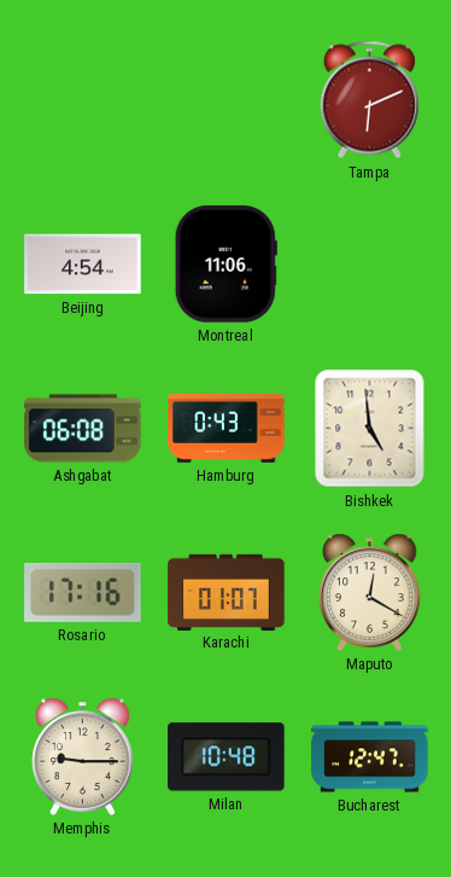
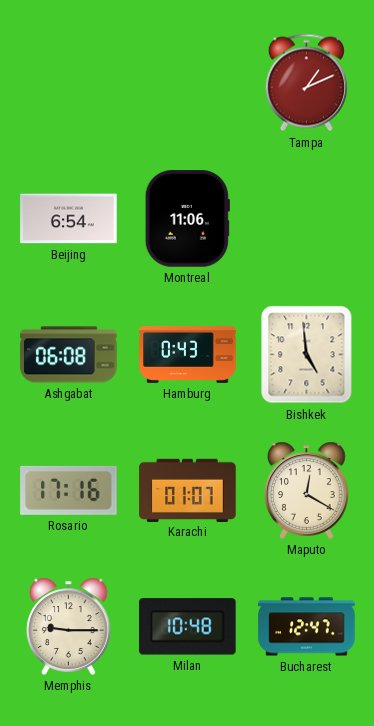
Tampa: 6:11 -> 1:11
Beijing: 4:54 -> 6:54
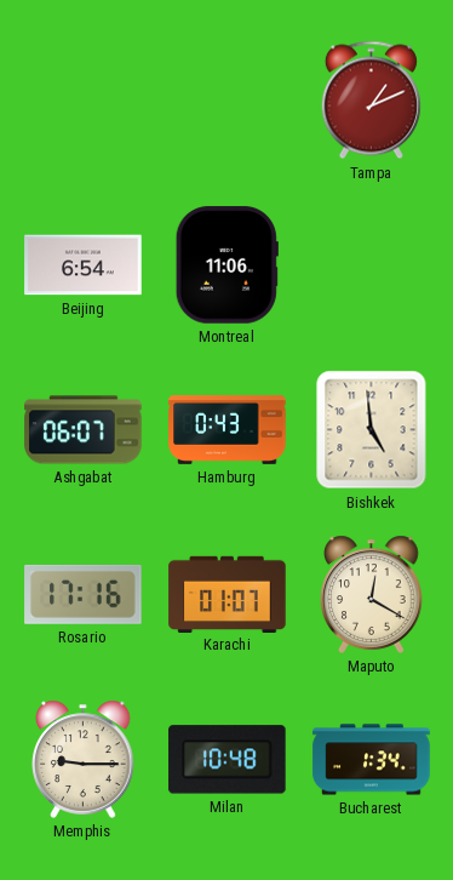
Ashgabat: 06:08 -> 06:07
Bucharest: 12:47 -> 1:34
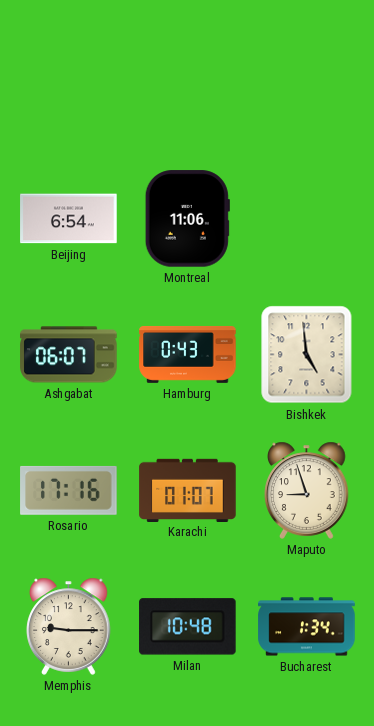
Tampa: 1:11 -> none
Maputo: 12:20 -> 8:57
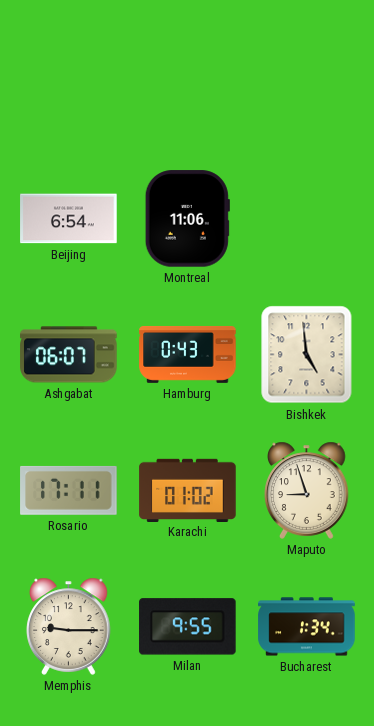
Rosario: 17:16 -> 17:11
Karachi: 01:07 -> 01:02
Milan: 10:48 -> 9:55
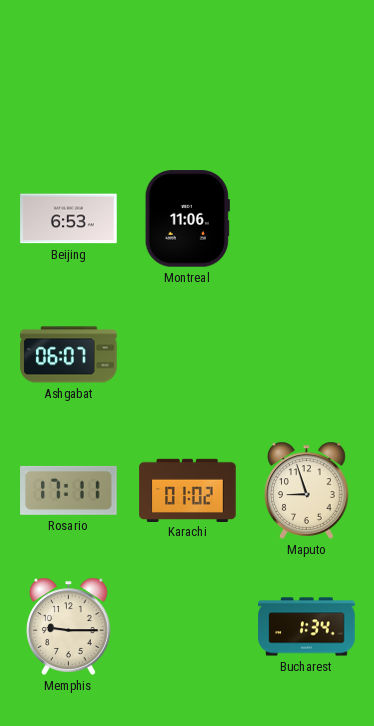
Beijing: 6:54 -> 6:53
Hamburg: 0:43 -> none
Bishkek: 4:59 -> none
Milan: 9:55 -> none
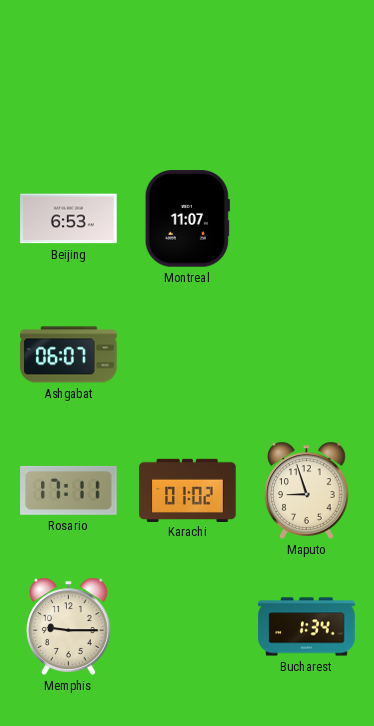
Montreal: 11:06 -> 11:07
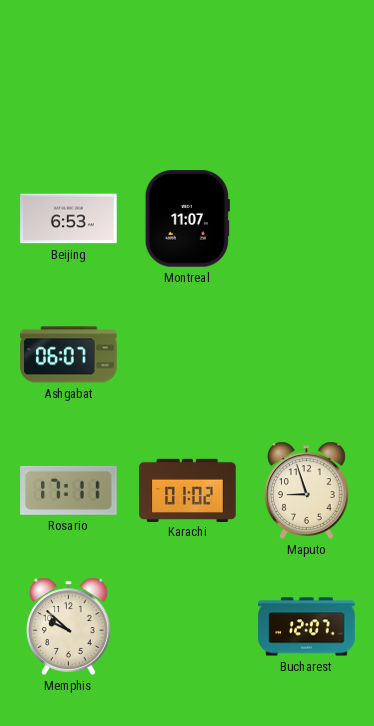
Memphis: 9:15 -> 9:52
Bucharest: 1:34 -> 12:07
